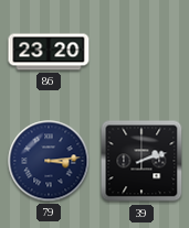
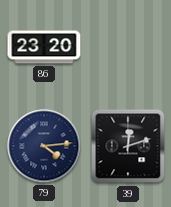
79: 3:14 -> 4:14
39: 2:12 -> 12:12
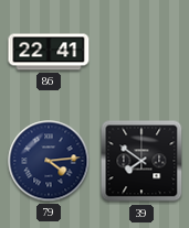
86: 23:20 -> 22:41
39: 12:12 -> 7:51
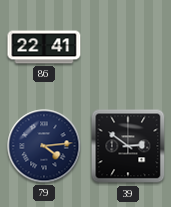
39: 7:51 -> 2:51
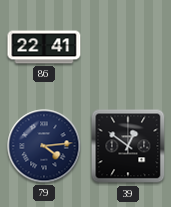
39: 2:51 -> 12:51
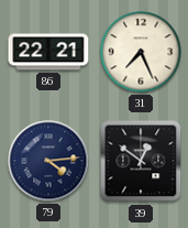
86: 22:41 -> 22:21
31: none -> 7:26
